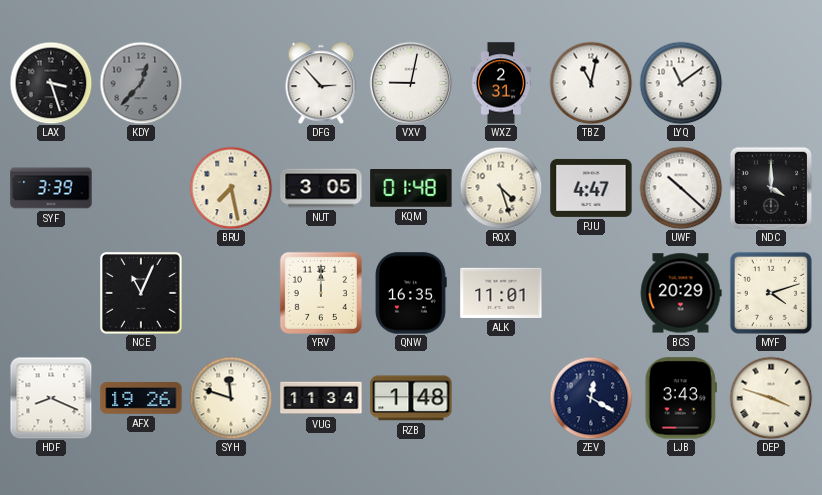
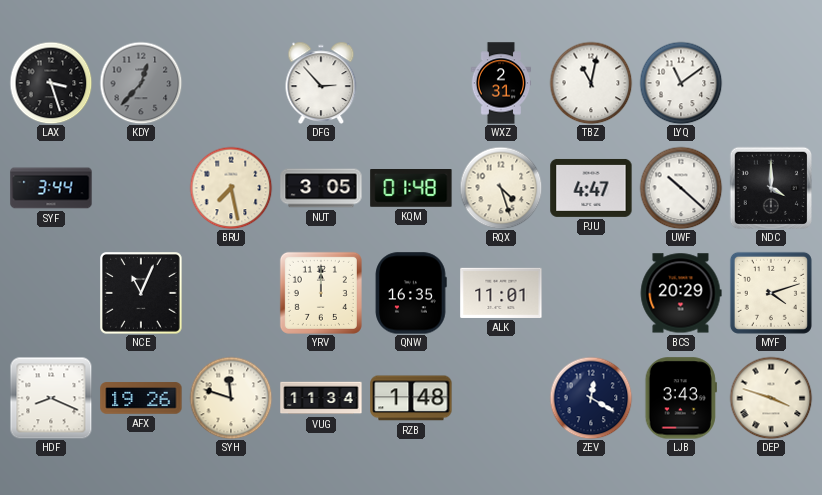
VXV: 9:02 -> none
SYF: 3:39 -> 3:44
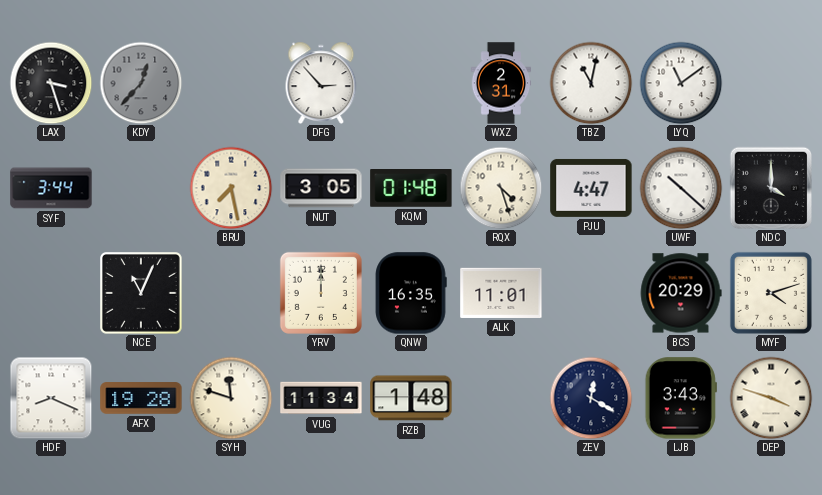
AFX: 19:26 -> 19:28
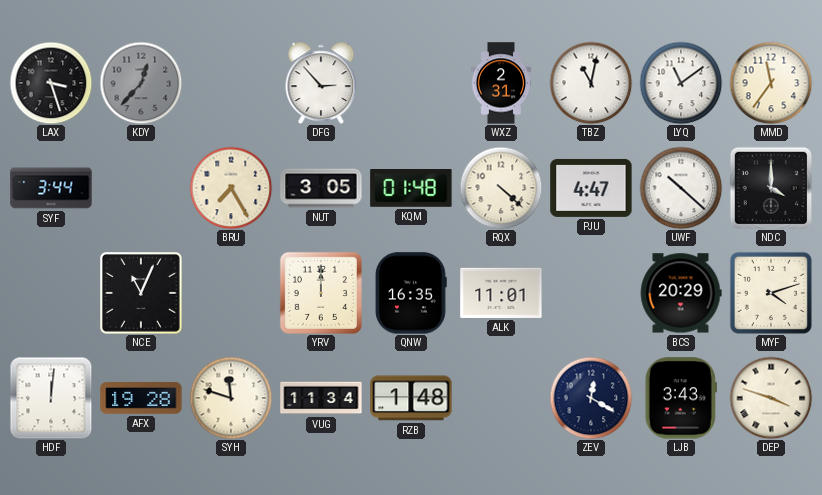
MMD: none -> 11:36
BRU: 7:28 -> 7:25
RQX: 4:27 -> 4:22
HDF: 8:19 -> 12:01
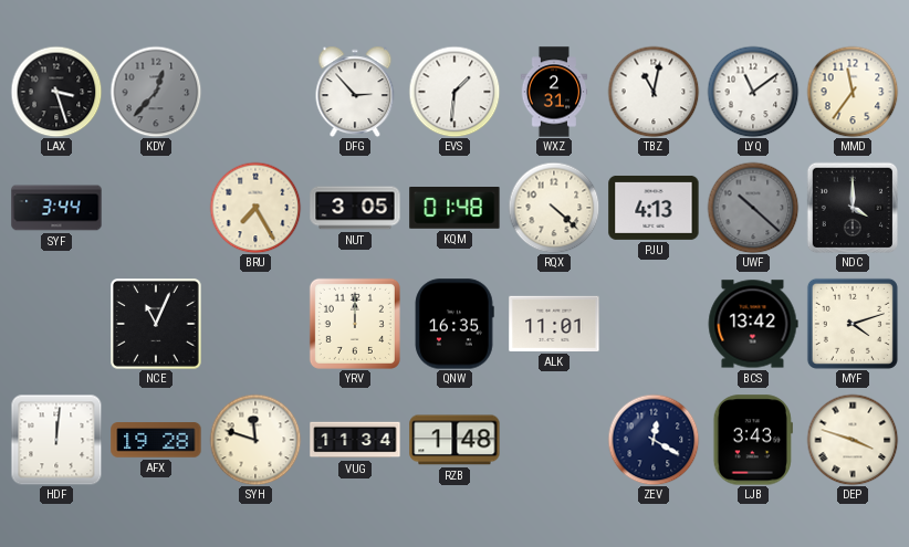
EVS: none -> 1:31
PJU: 4:47 -> 4:13
UWF dial: white -> grey
BCS: 20:29 -> 13:42
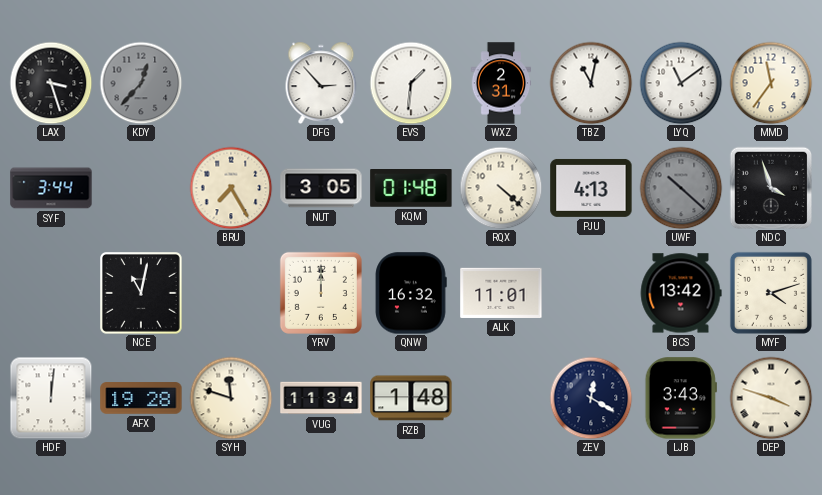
NDC: 4:00 -> 3:57
NCE: 11:04 -> 11:02
QNW: 16:35 -> 16:32
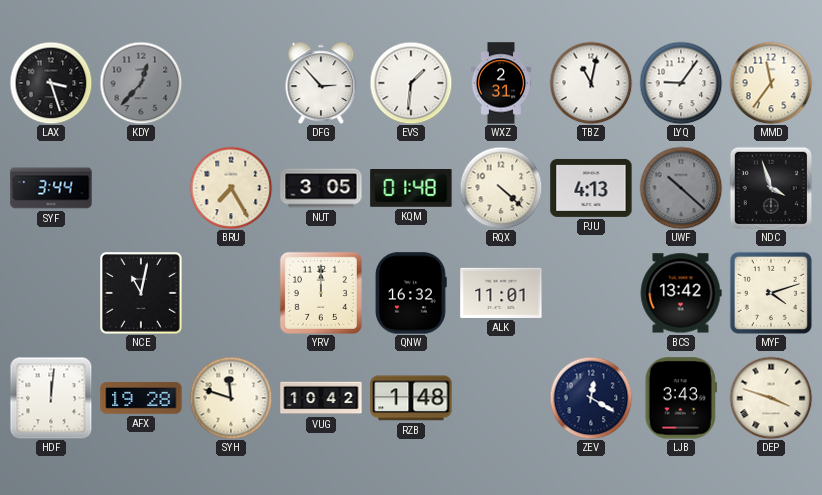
LYQ: 11:09 -> 9:06
VUG: 11:34 -> 10:42
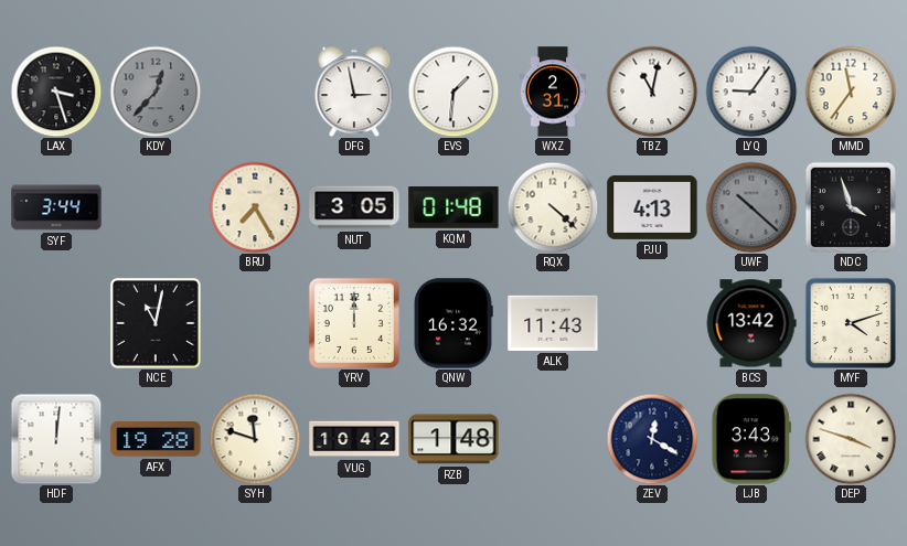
DFG: 2:53 -> 2:58
ALK: 11:01 -> 11:43
